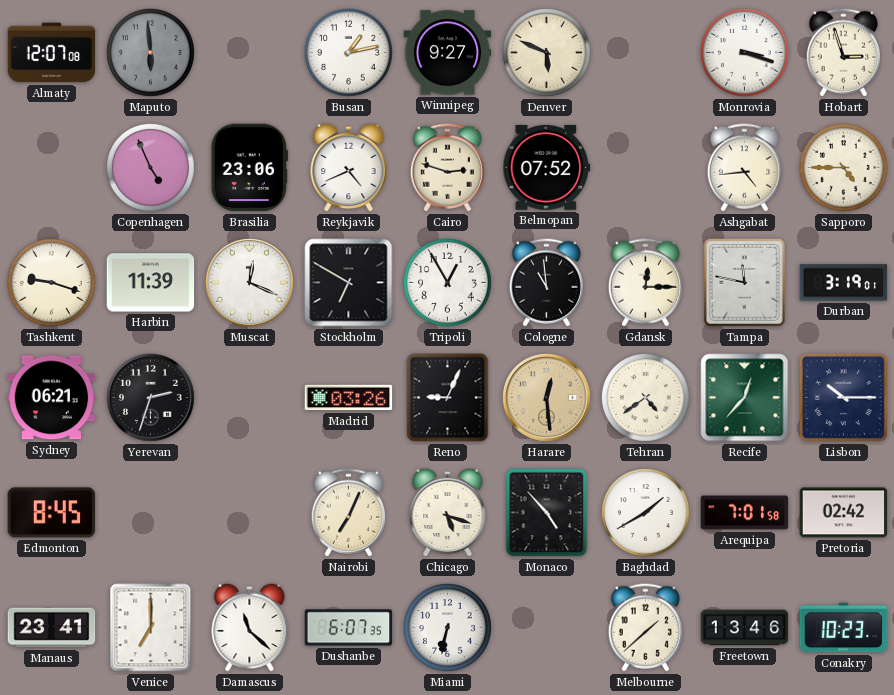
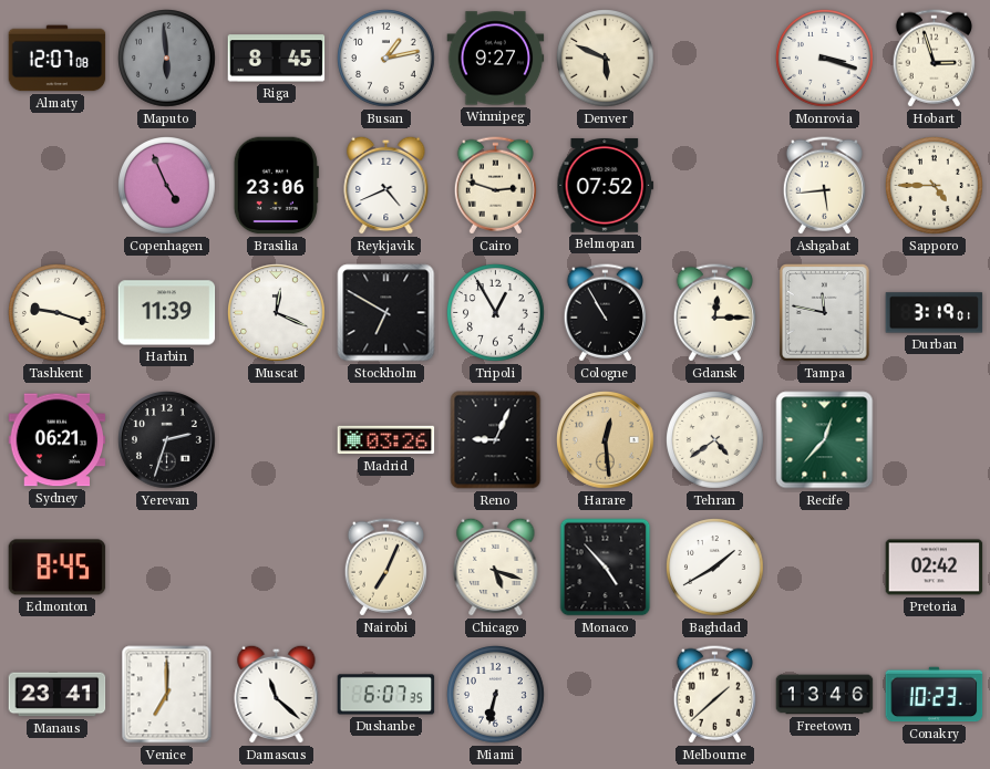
Riga: none -> 8:45
Ashgabat: 4:44 -> 5:44
Cologne: 10:59 -> 10:55
Lisbon: 10:15 -> none
Arequipa: 7:01 -> none
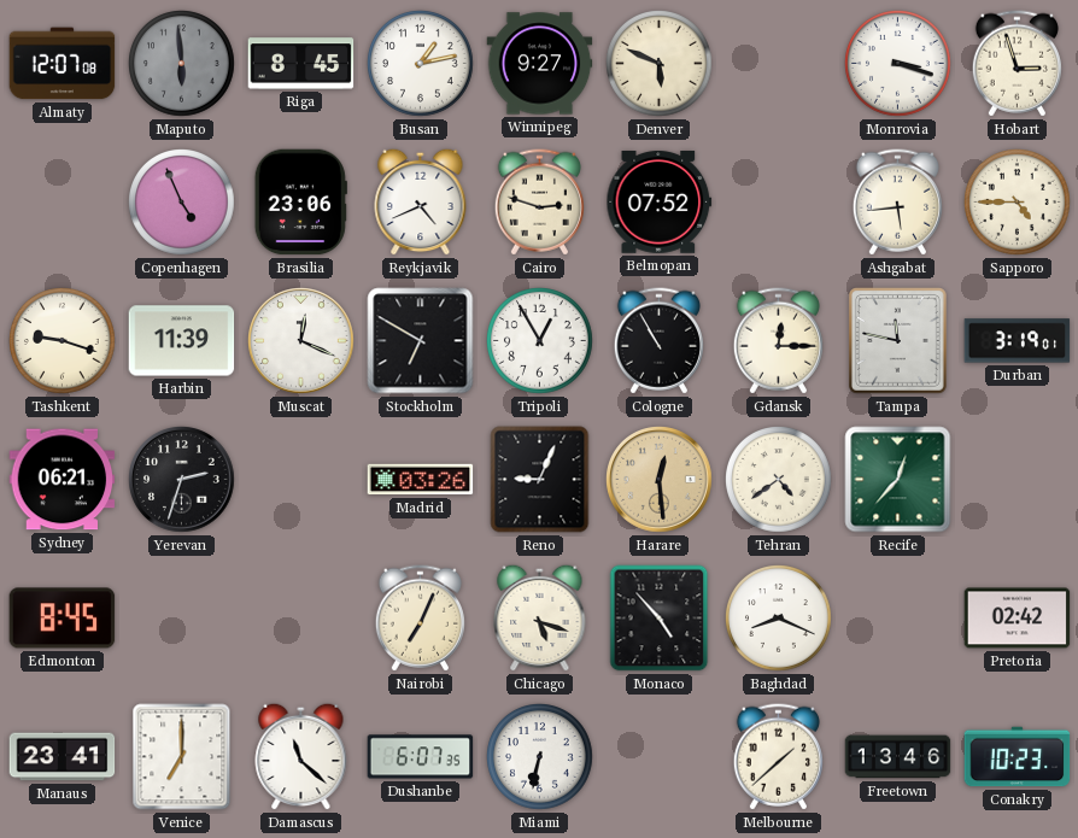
Baghdad: 1:40 -> 8:19
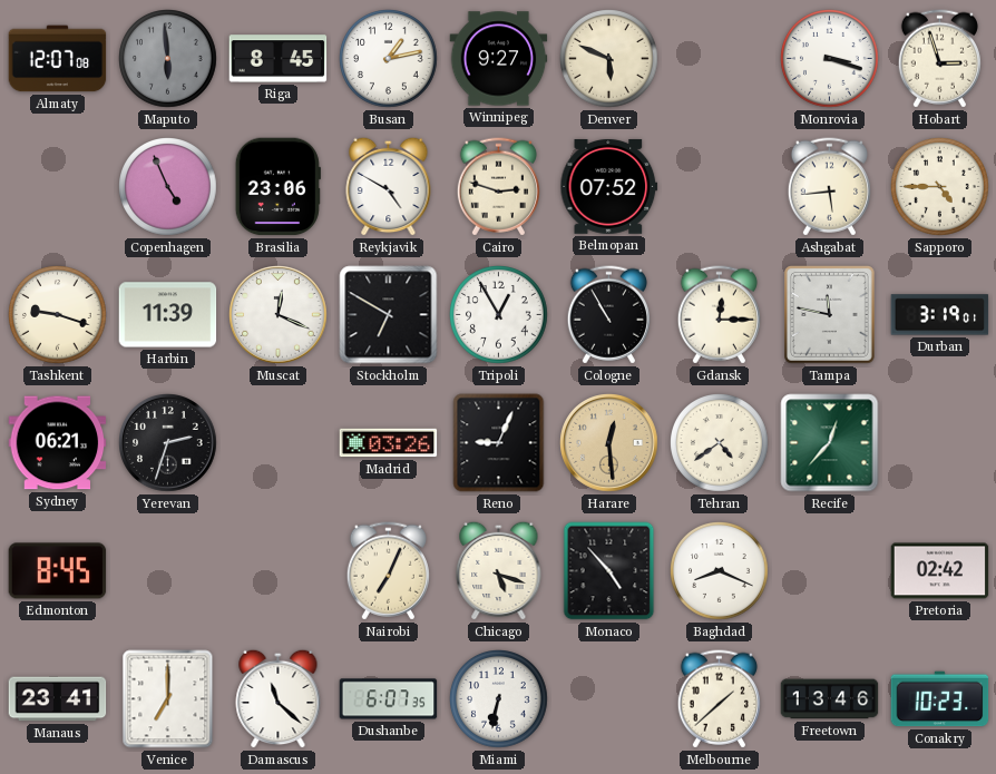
Reykjavik: 4:41 -> 4:50
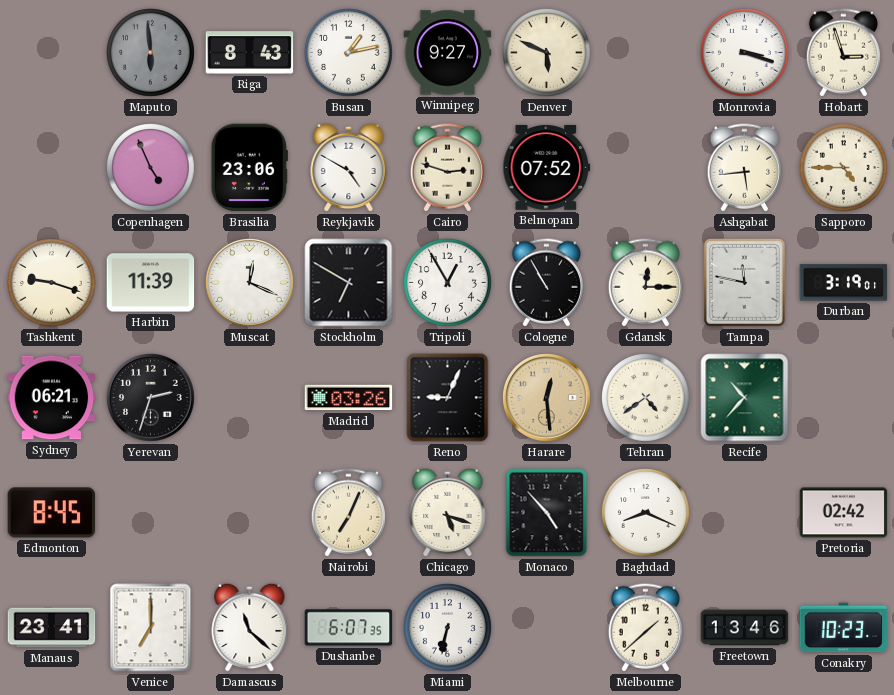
Almaty: 12:07 -> none
Riga: 8:45 -> 8:43
Recife: 12:37 -> 10:37
